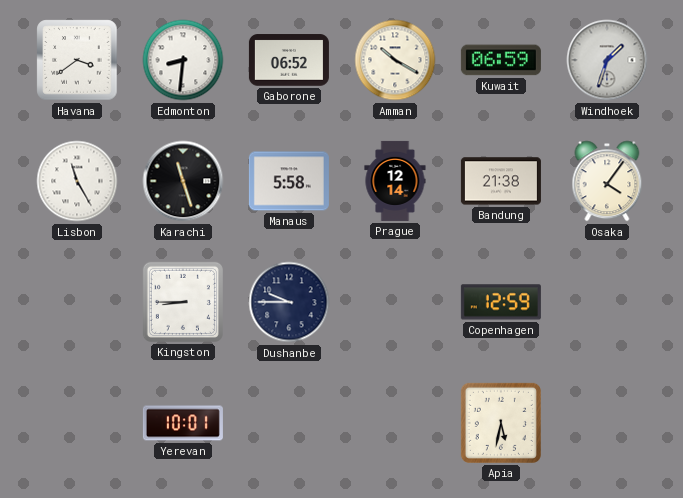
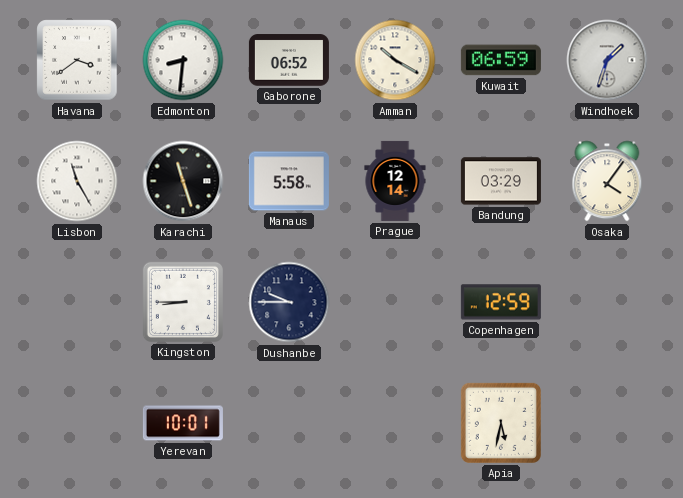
Bandung: 21:38 -> 03:29
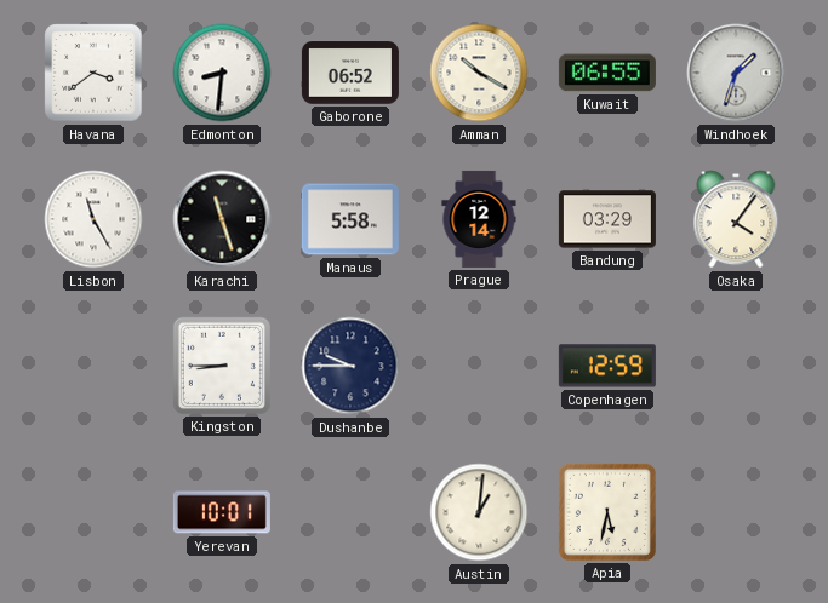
Kuwait: 06:59 -> 06:55
Austin: none -> 1:01
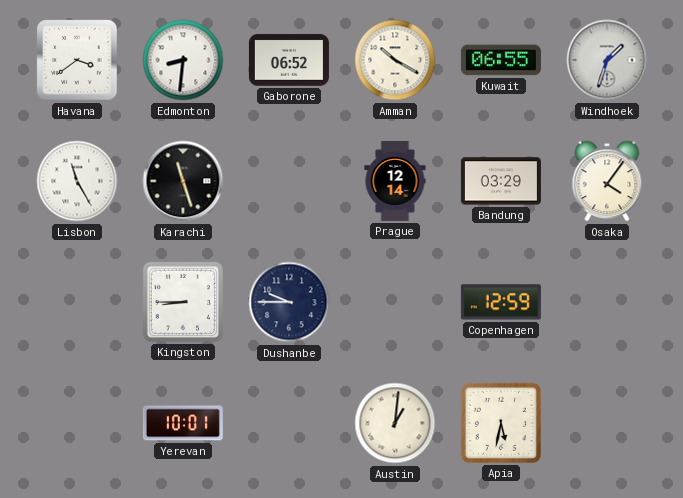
Manaus: 5:58 -> none
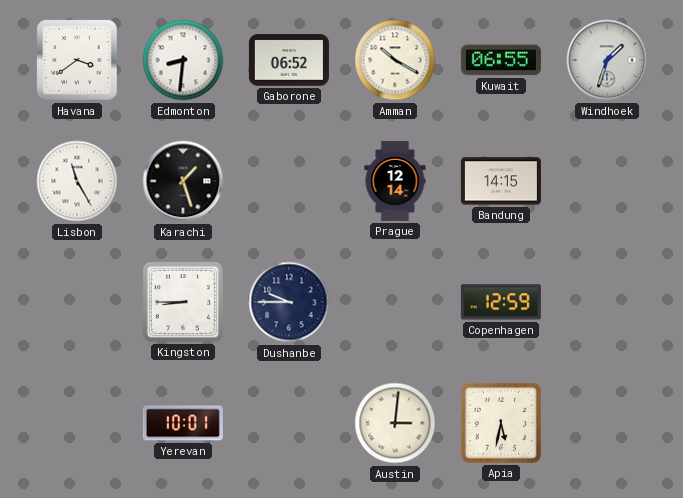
Karachi: 11:27 -> 1:27
Bandung: 03:29 -> 14:15
Osaka: 4:06 -> none
Austin: 1:01 -> 3:01
